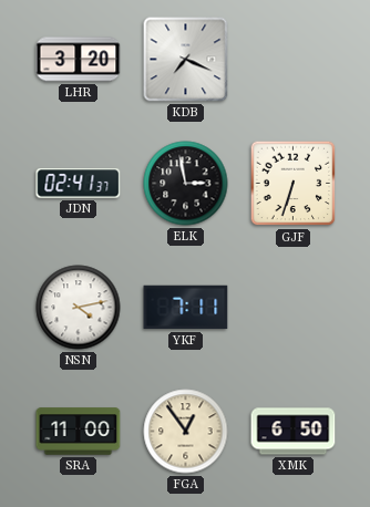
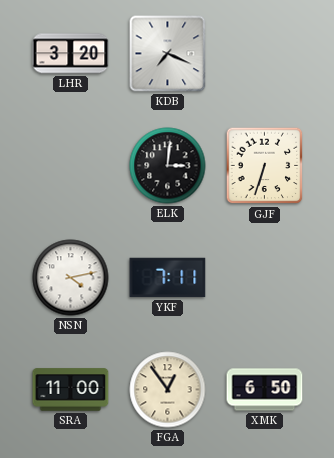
JDN: 02:41 -> none
ELK: 2:58 -> 3:01
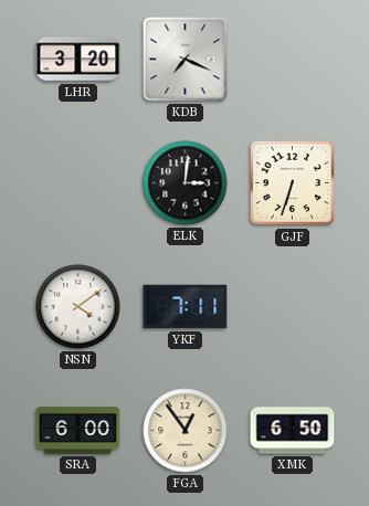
NSN: 4:13 -> 4:09
SRA: 11:00 -> 6:00
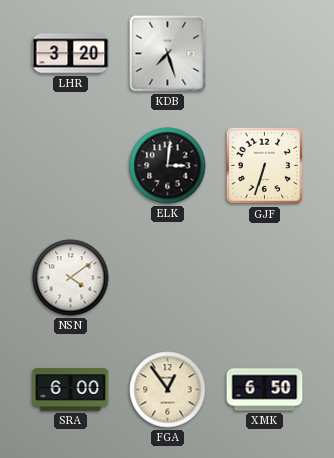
KDB: 7:19 -> 7:27
YKF: 7:11 -> none
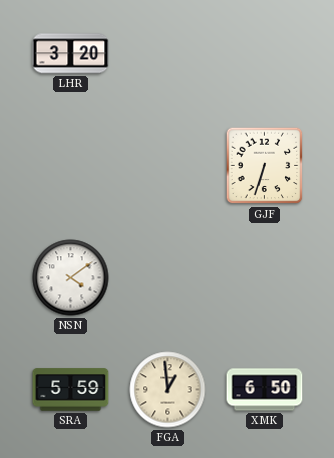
KDB: 7:27 -> none
ELK: 3:01 -> none
SRA: 6:00 -> 5:59
FGA: 12:54 -> 12:59
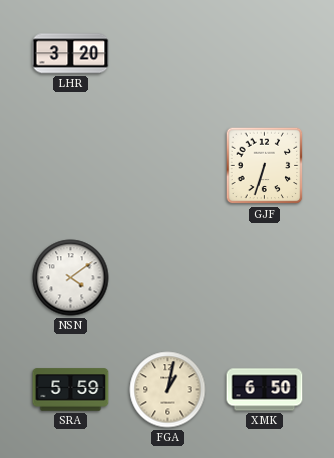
FGA: 12:59 -> 1:02
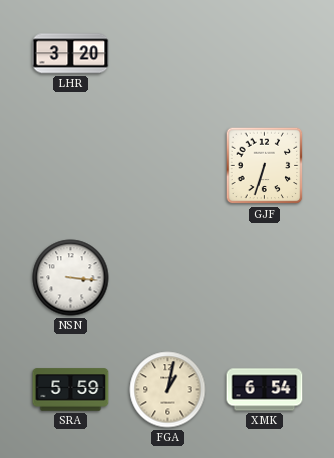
NSN: 4:09 -> 3:16
XMK: 6:50 -> 6:54
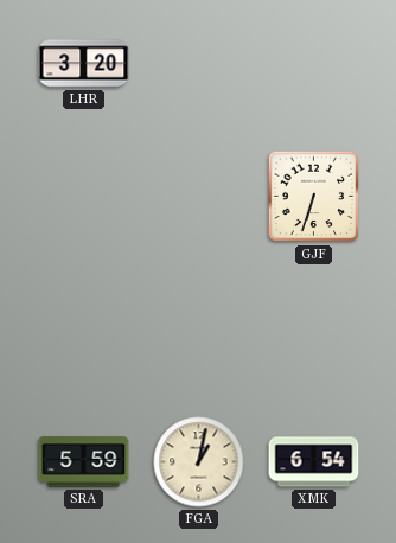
NSN: 3:16 -> none
